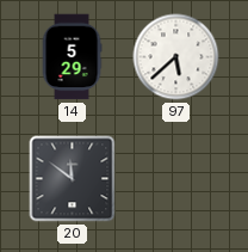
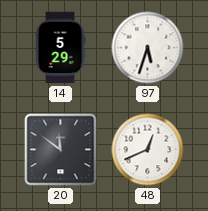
97: 5:38 -> 5:33
48: none -> 12:41
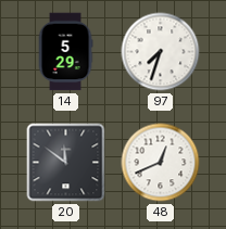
97: 5:33 -> 7:33
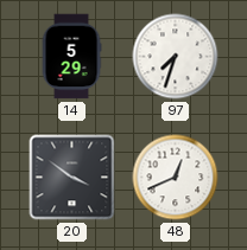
20: 11:51 -> 3:51
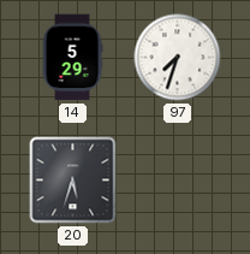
20: 3:51 -> 5:33
48: 12:41 -> none
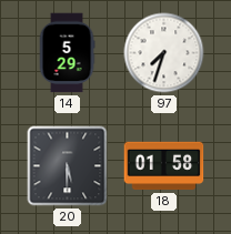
20: 5:33 -> 5:30
18: none -> 01:58
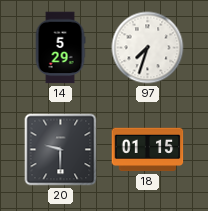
20: 5:30 -> 9:30
18: 01:58 -> 01:15
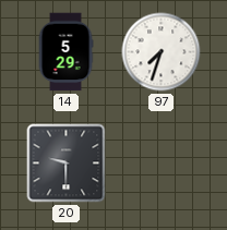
18: 01:15 -> none
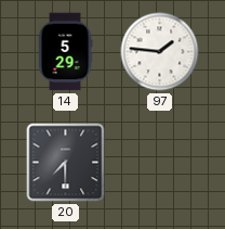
97: 7:33 -> 1:46
20: 9:30 -> 7:30
